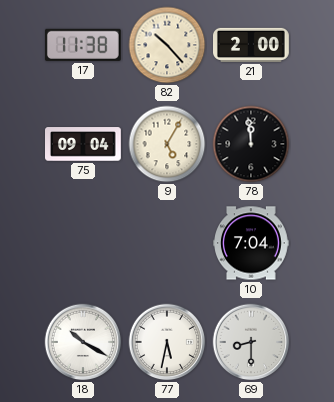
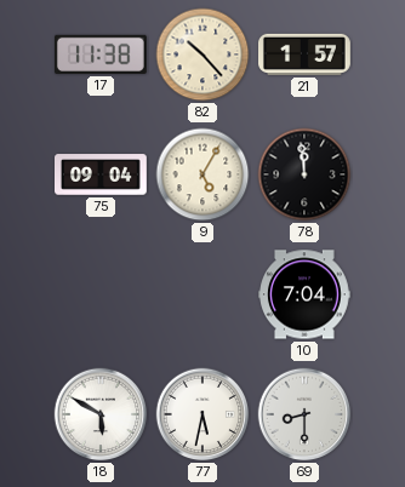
21: 2:00 -> 1:57
18: 10:20 -> 5:50
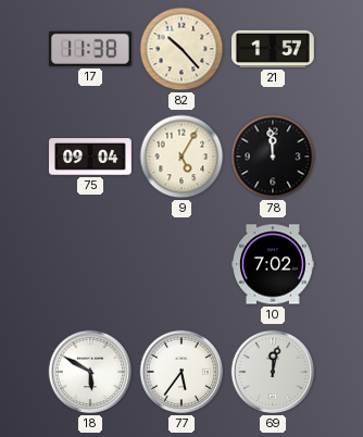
10: 7:04 -> 7:02
77: 5:32 -> 5:36
69: 8:30 -> 12:02
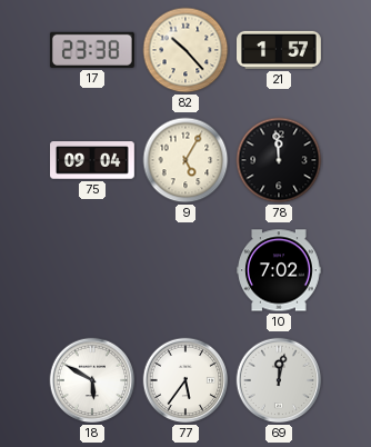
17: 11:38 -> 23:38
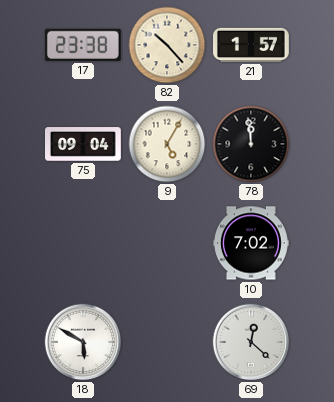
77: 5:36 -> none
69: 12:02 -> 12:22
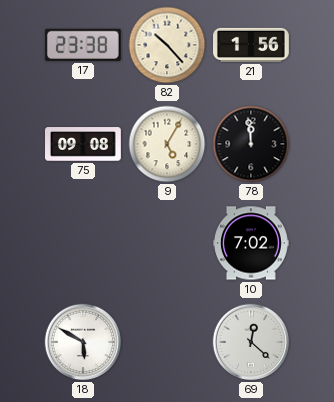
21: 1:57 -> 1:56
75: 09:04 -> 09:08
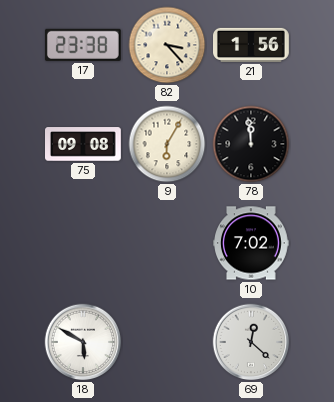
82: 10:23 -> 3:23
9: 5:05 -> 6:05
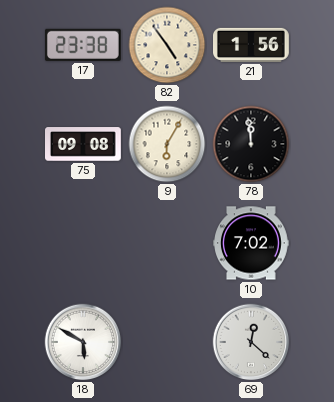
82: 3:23 -> 4:54
